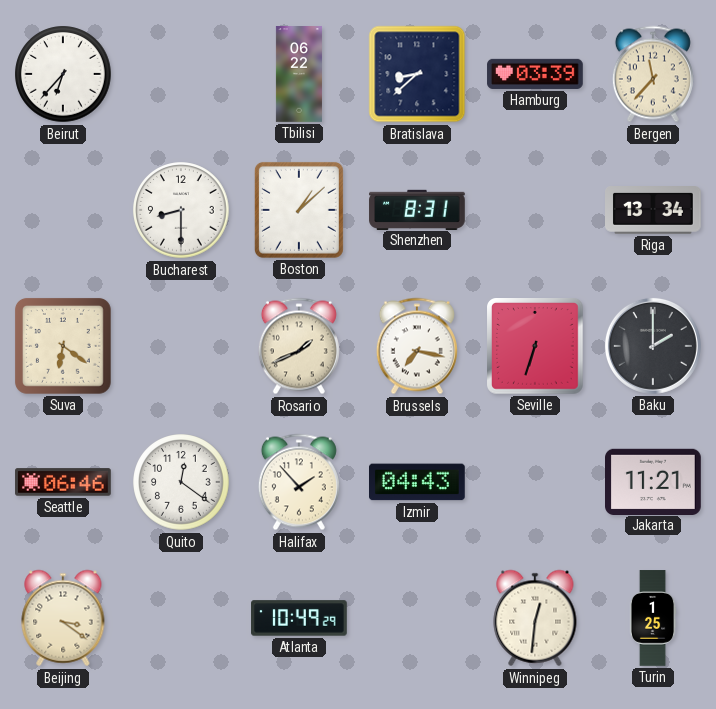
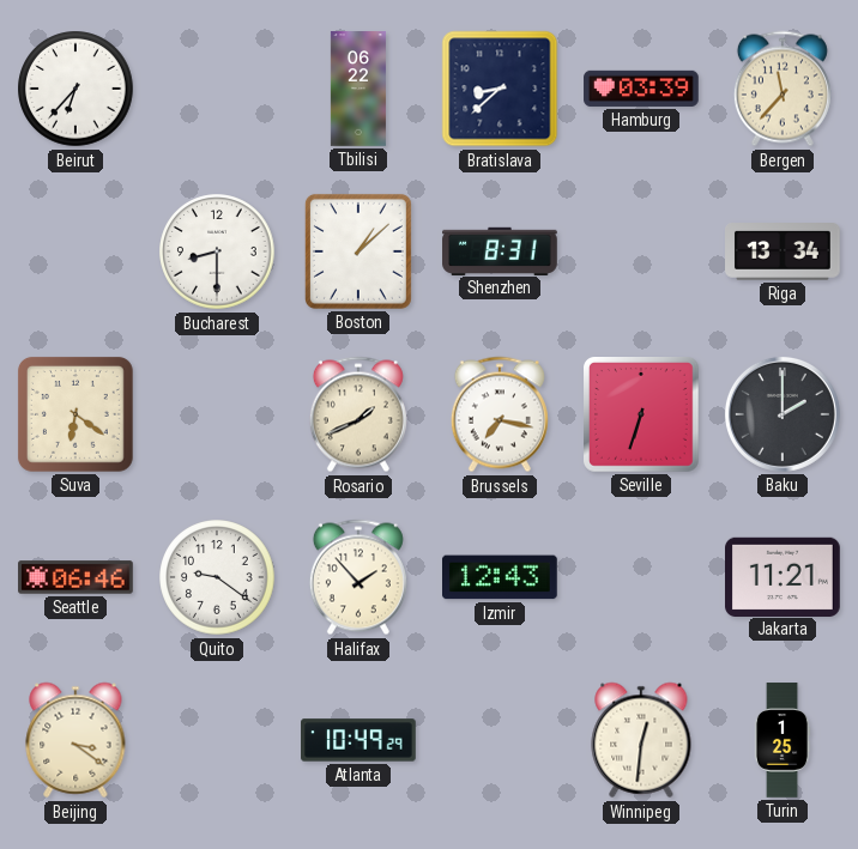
Quito: 12:21 -> 9:21
Izmir: 04:43 -> 12:43
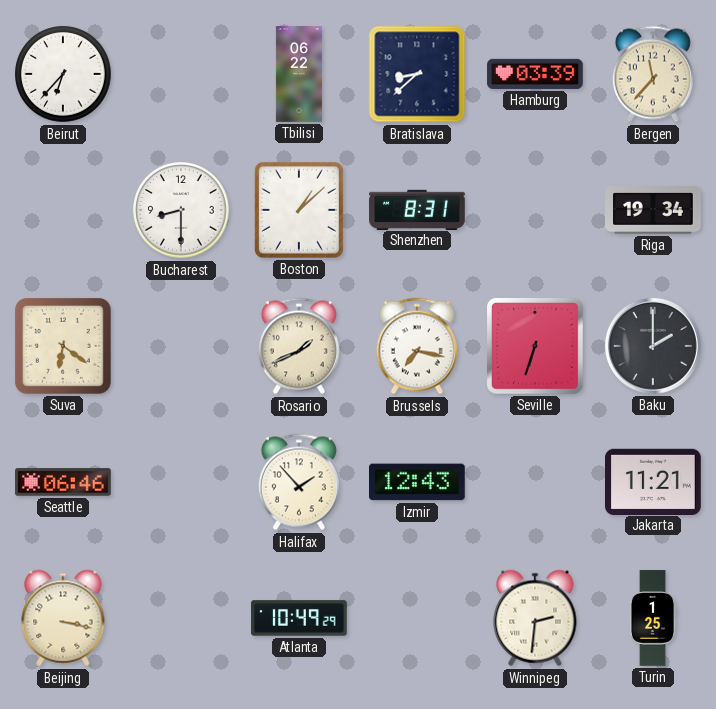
Riga: 13:34 -> 19:34
Quito: 9:21 -> none
Beijing: 3:21 -> 3:17
Winnipeg: 12:31 -> 2:31
